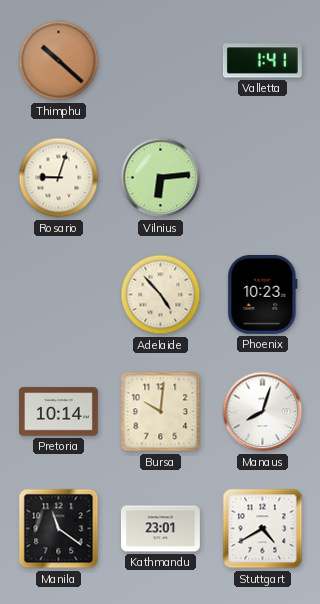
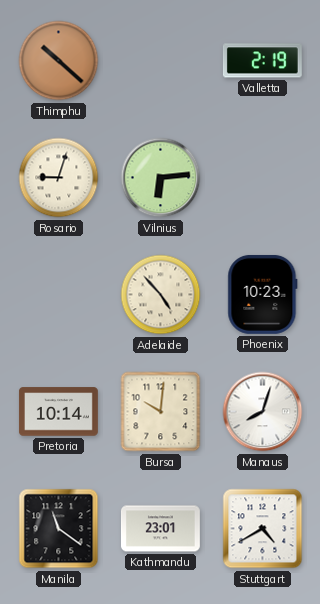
Valletta: 1:41 -> 2:19
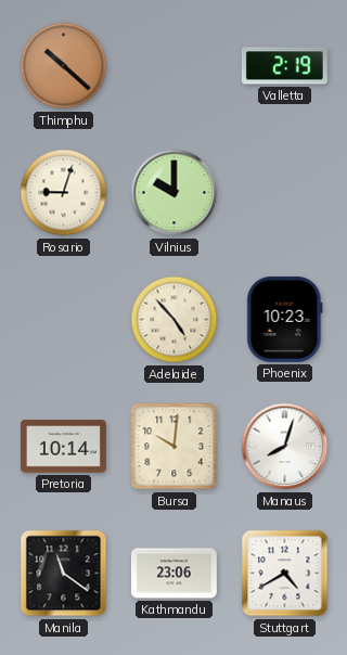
Vilnius: 6:14 -> 10:00
Kathmandu: 23:01 -> 23:06
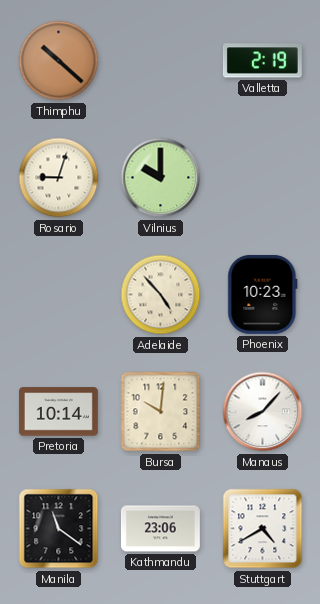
Manaus: 8:03 -> 8:07
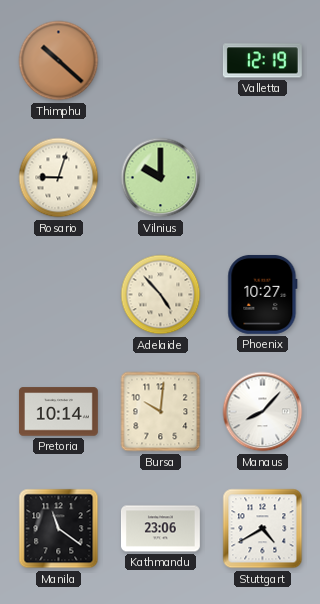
Valletta: 2:19 -> 12:19
Phoenix: 10:23 -> 10:27
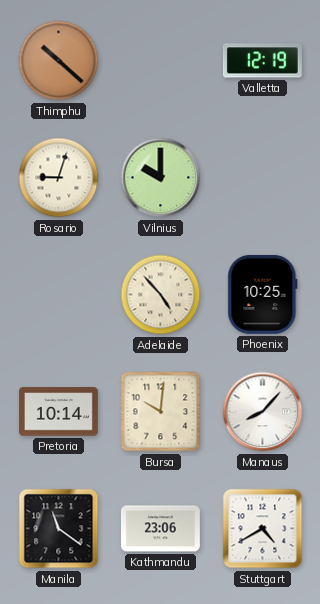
Phoenix: 10:27 -> 10:25
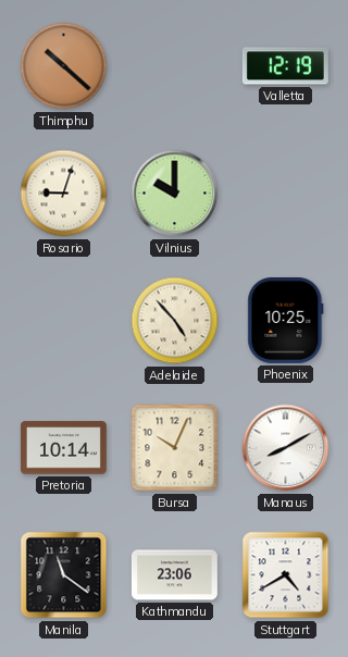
Bursa: 10:01 -> 10:04
Manaus: 8:07 -> 8:10
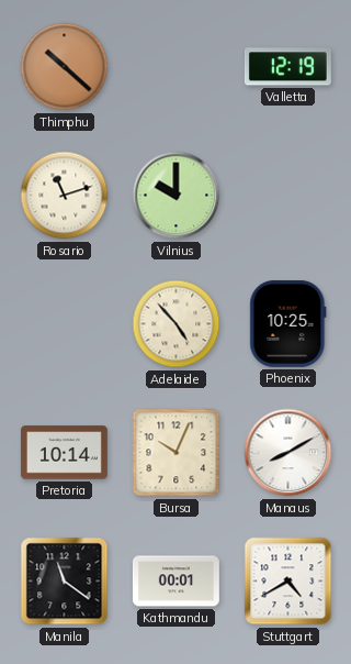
Rosario: 9:03 -> 11:12
Kathmandu: 23:06 -> 00:01
